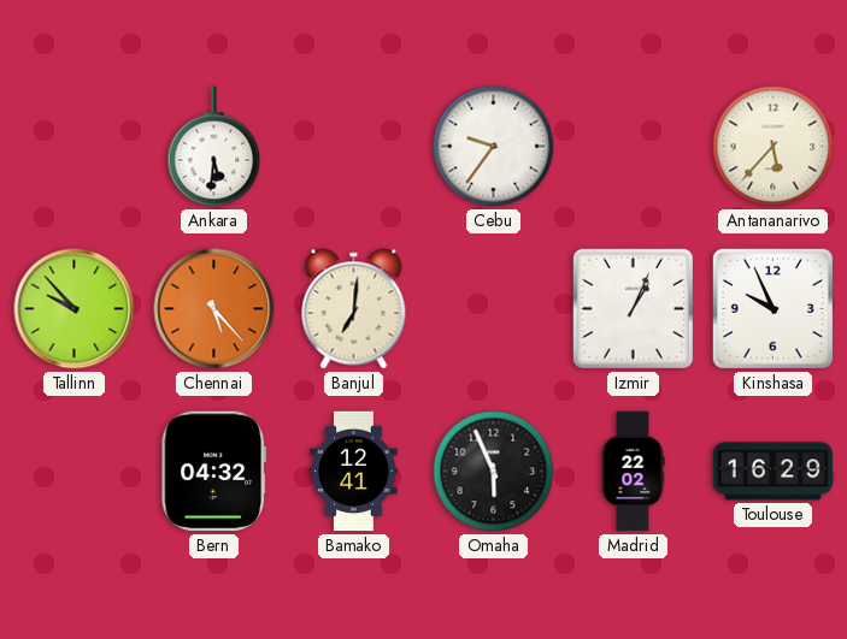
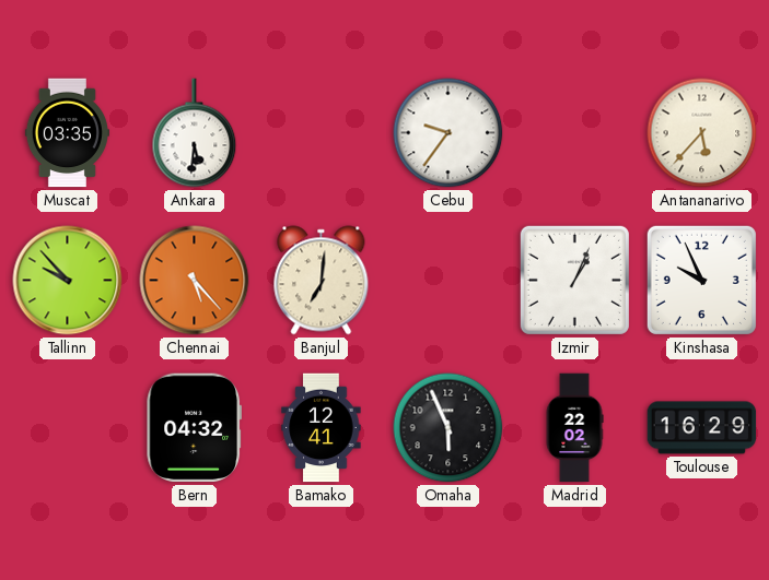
Muscat: none -> 03:35
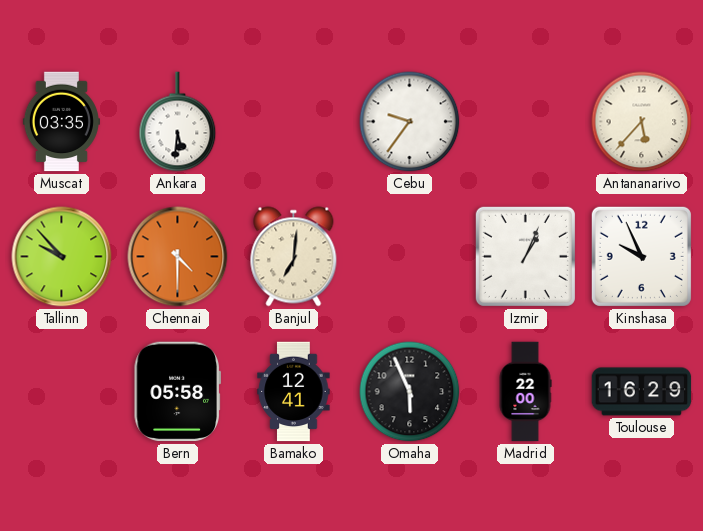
Chennai: 5:23 -> 4:30
Bern: 04:32 -> 05:58
Madrid: 22:02 -> 22:00
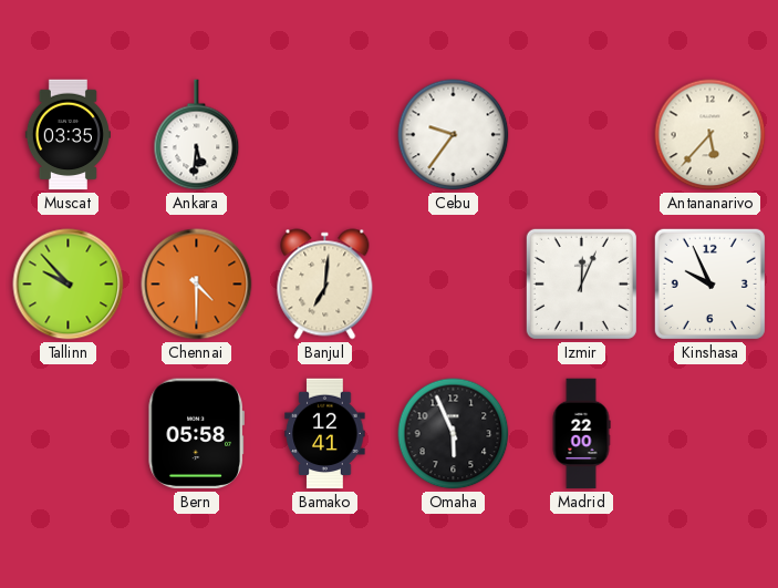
Izmir: 1:04 -> 12:04
Toulouse: 16:29 -> none
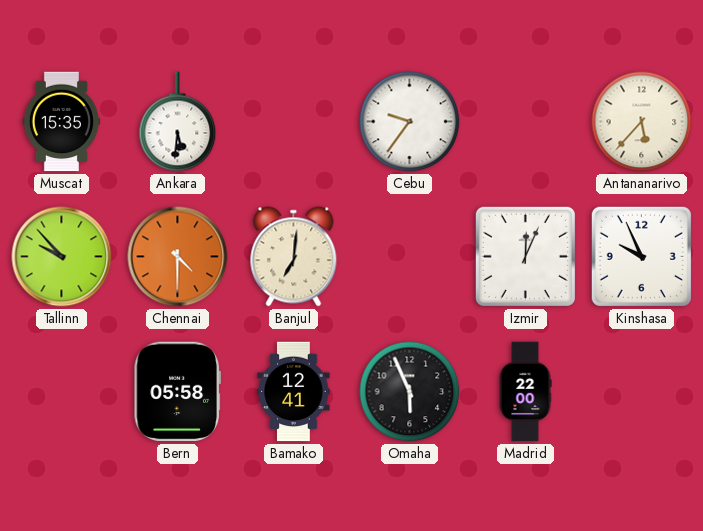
Muscat: 03:35 -> 15:35
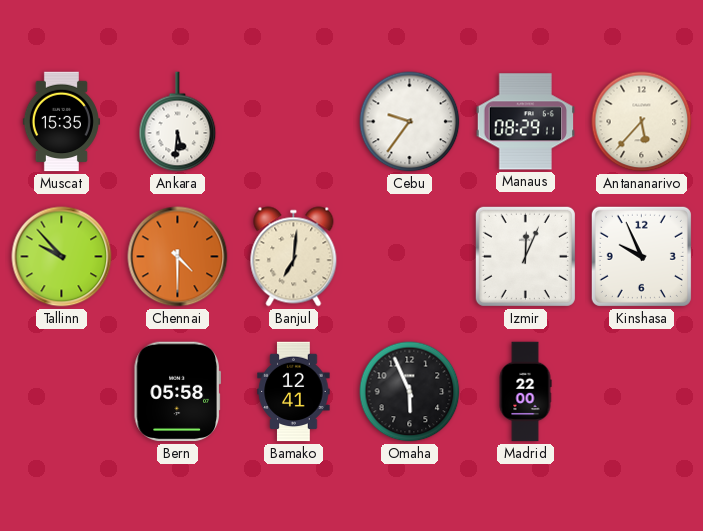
Manaus: none -> 08:29
